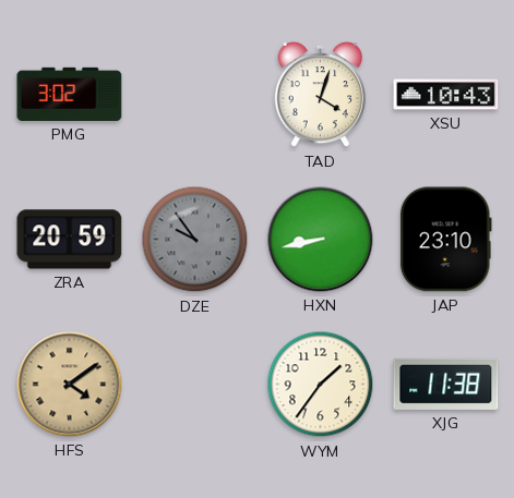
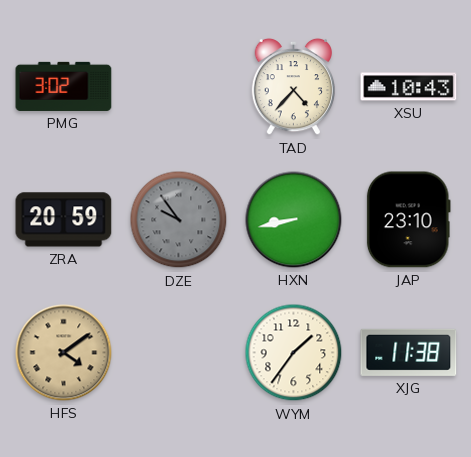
TAD: 4:03 -> 4:37
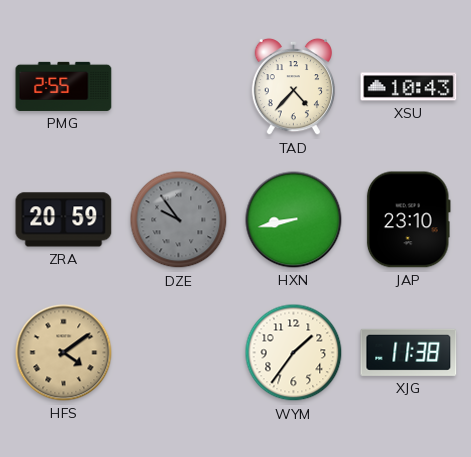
PMG: 3:02 -> 2:55
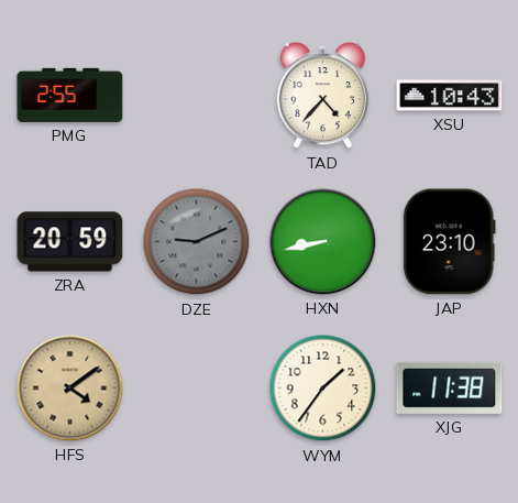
DZE: 9:54 -> 9:11
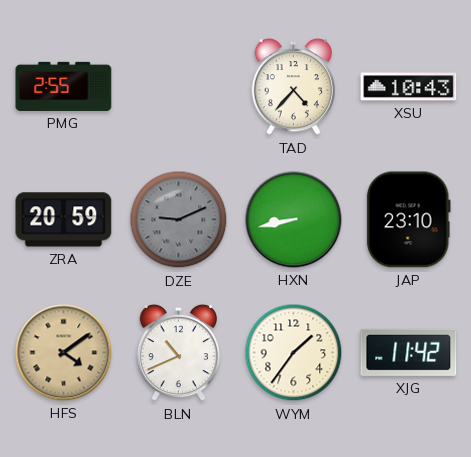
BLN: none -> 10:41
XJG: 11:38 -> 11:42
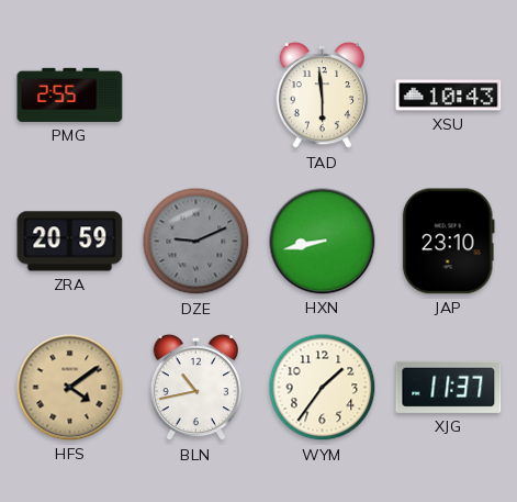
TAD: 4:37 -> 5:59
BLN: 10:41 -> 10:43
XJG: 11:42 -> 11:37
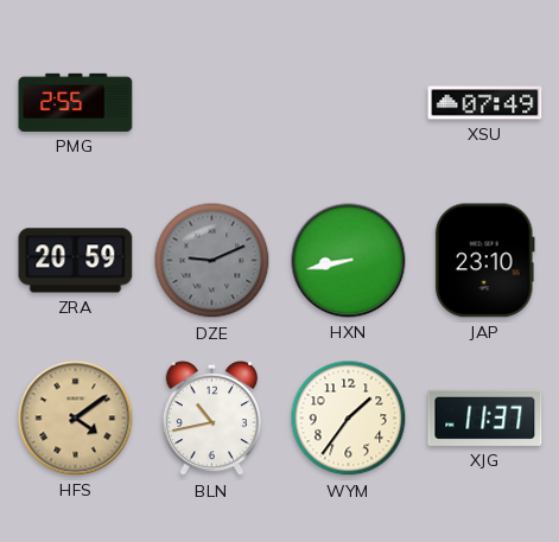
TAD: 5:59 -> none
XSU: 10:43 -> 07:49
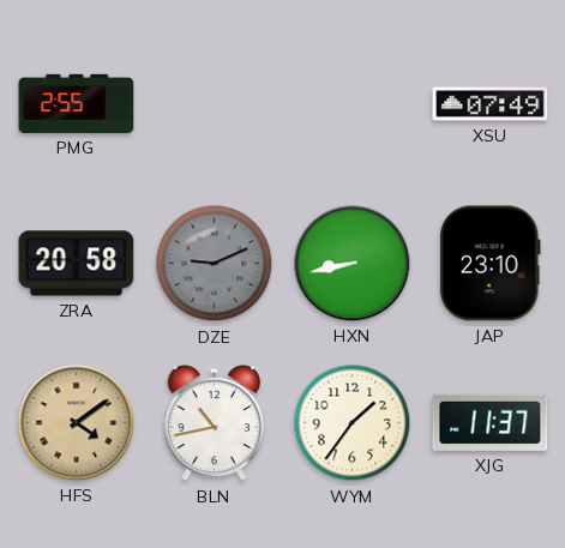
ZRA: 20:59 -> 20:58
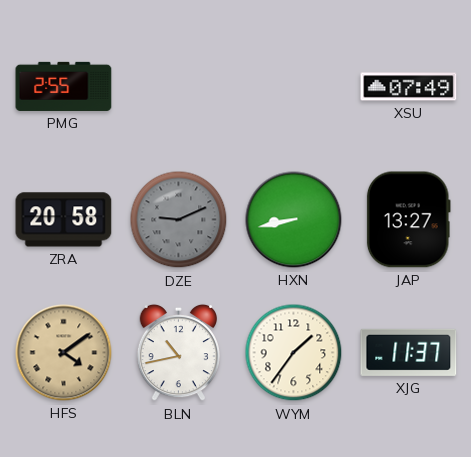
JAP: 23:10 -> 13:27
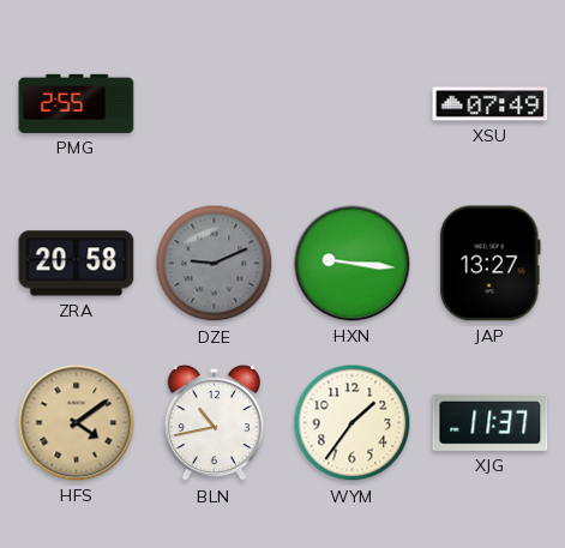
HXN: 8:43 -> 9:16
